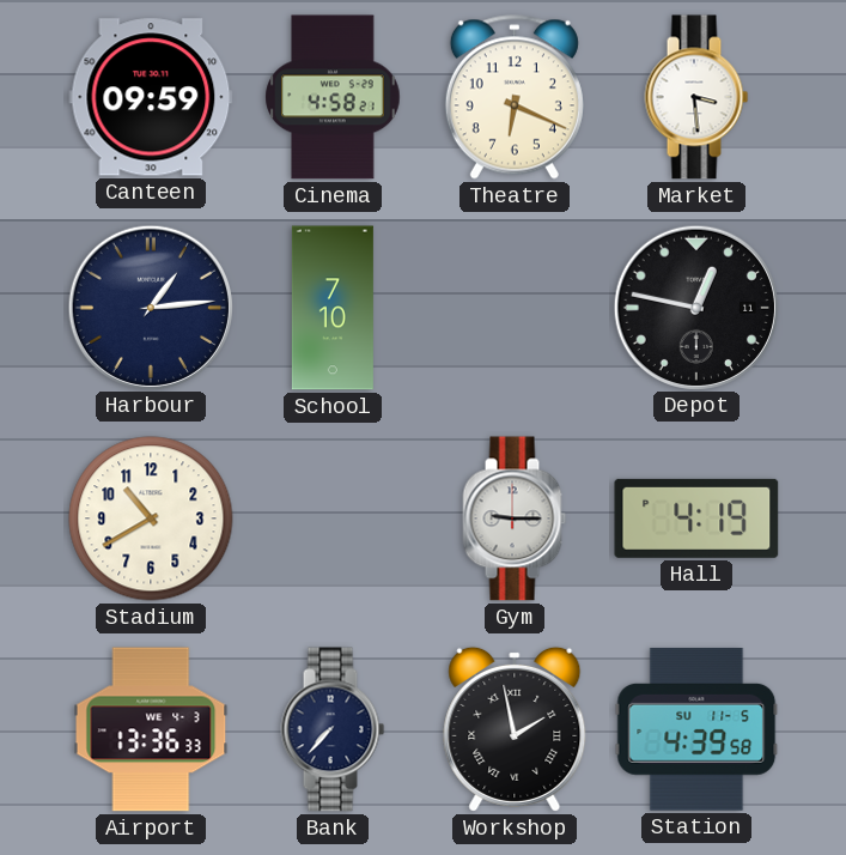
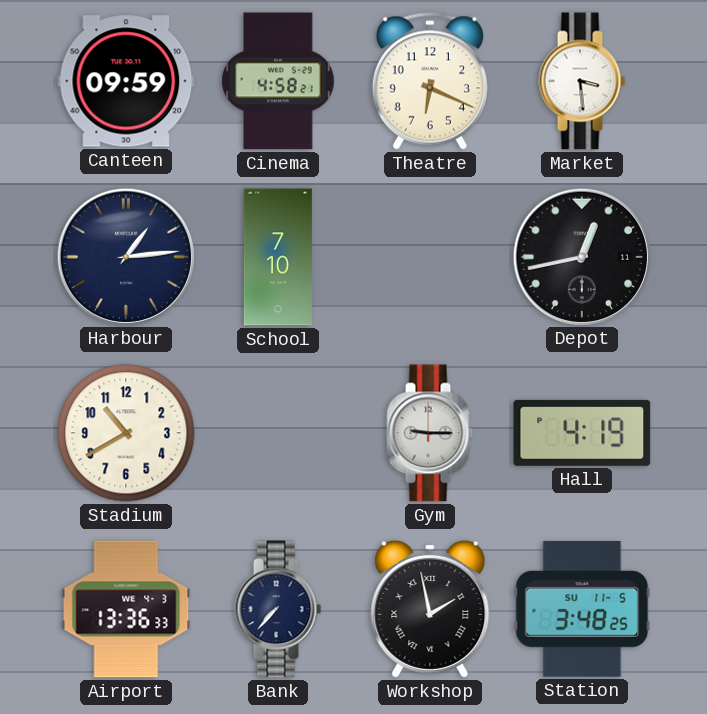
Depot: 12:47 -> 12:43
Station: 4:39 -> 3:48
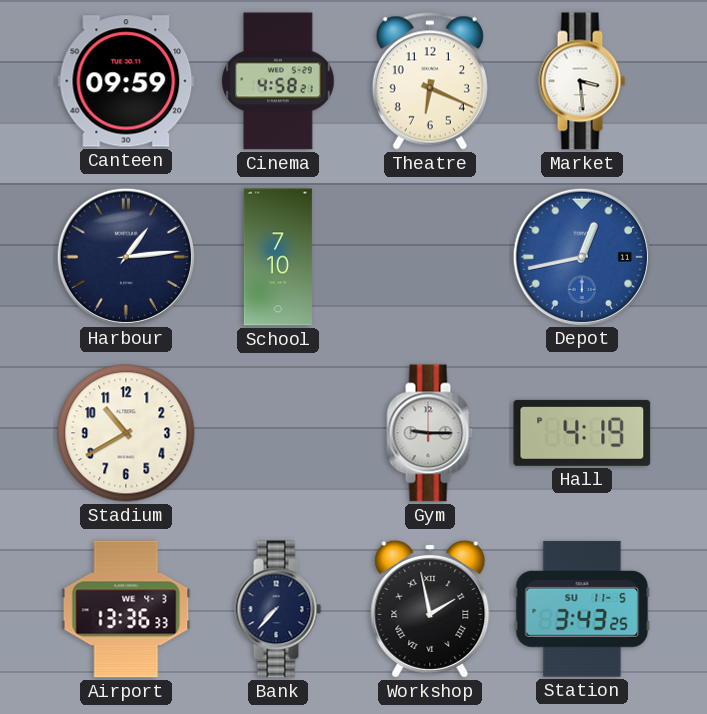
Depot dial: black -> blue
Station: 3:48 -> 3:43
